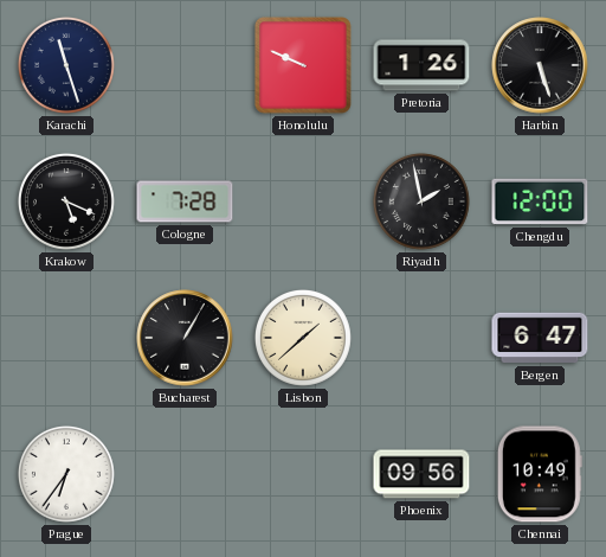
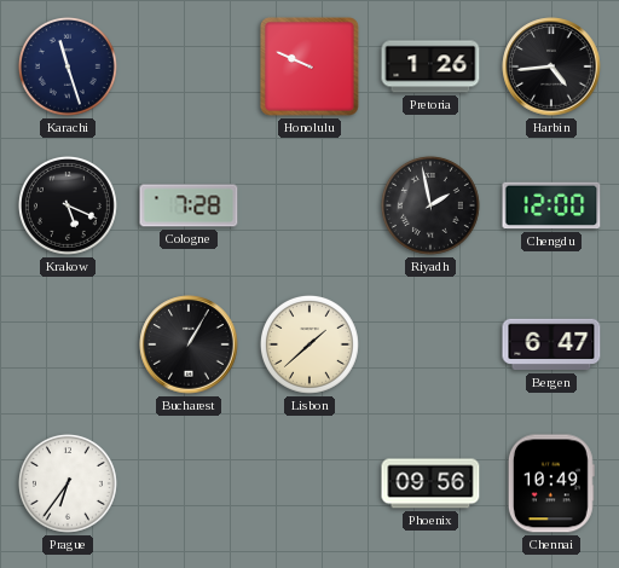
Harbin: 5:27 -> 4:44
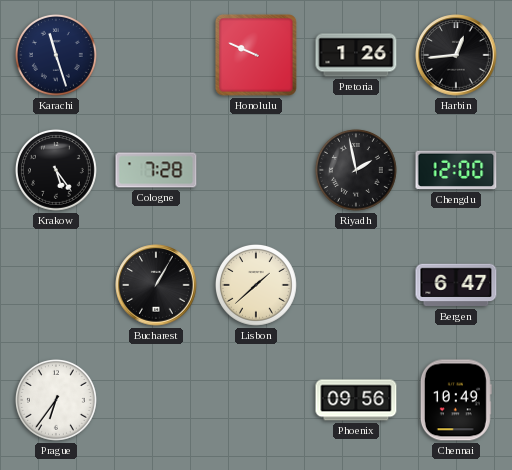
Harbin: 4:44 -> 12:44
Krakow: 5:19 -> 5:24
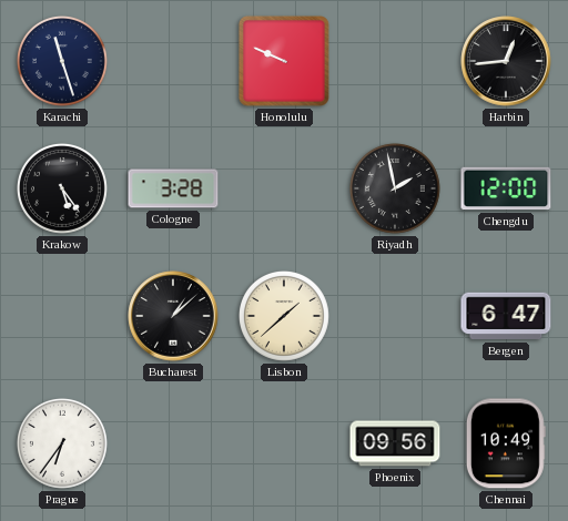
Pretoria: 1:26 -> none
Cologne: 7:28 -> 3:28
Bucharest: 1:05 -> 1:08
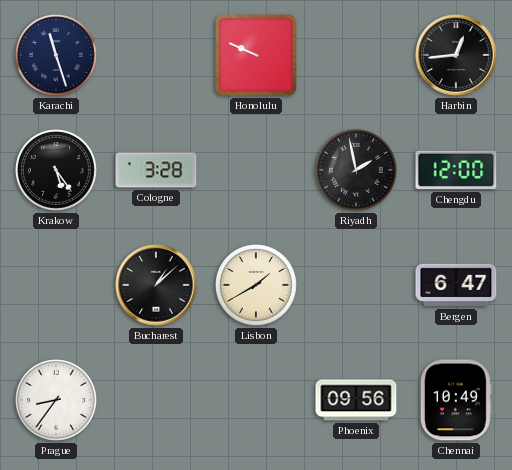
Lisbon: 1:38 -> 1:40
Prague: 6:36 -> 8:36
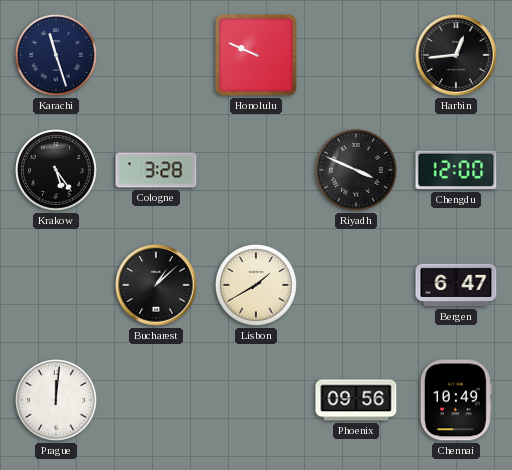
Riyadh: 1:58 -> 3:49
Prague: 8:36 -> 12:01
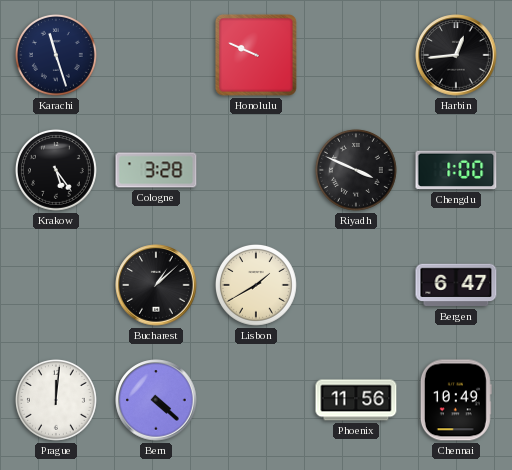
Chengdu: 12:00 -> 1:00
Bern: none -> 4:22
Phoenix: 09:56 -> 11:56
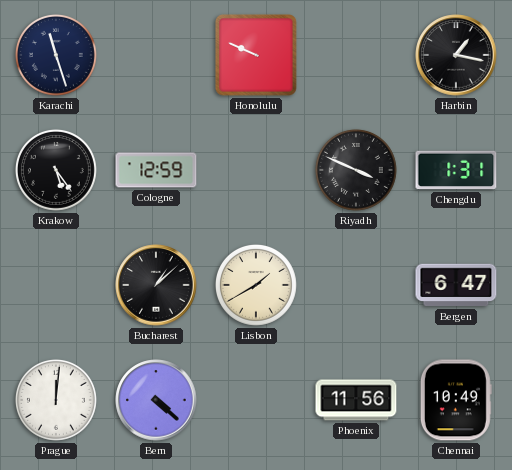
Harbin: 12:44 -> 1:17
Cologne: 3:28 -> 12:59
Chengdu: 1:00 -> 1:31
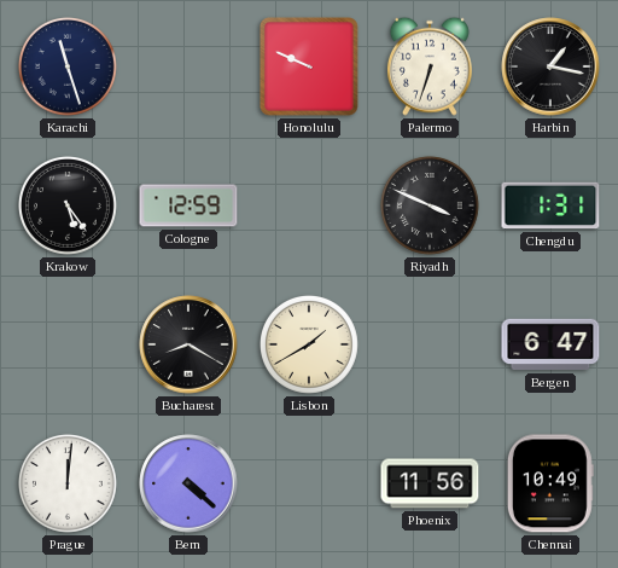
Palermo: none -> 6:33
Bucharest: 1:08 -> 8:20
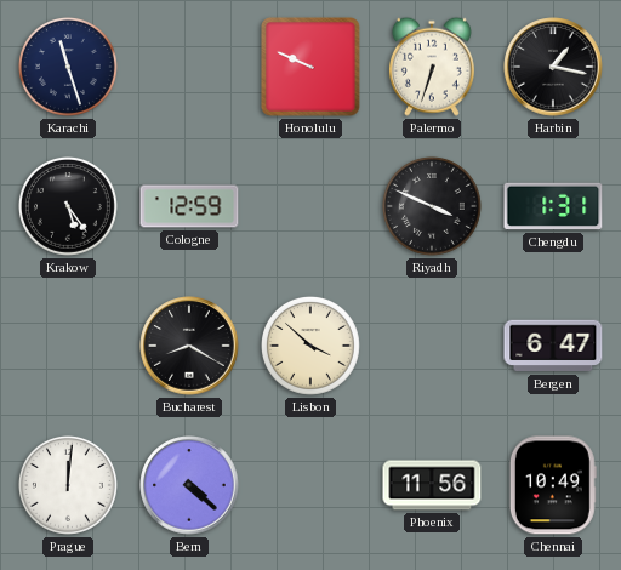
Lisbon: 1:40 -> 3:52
